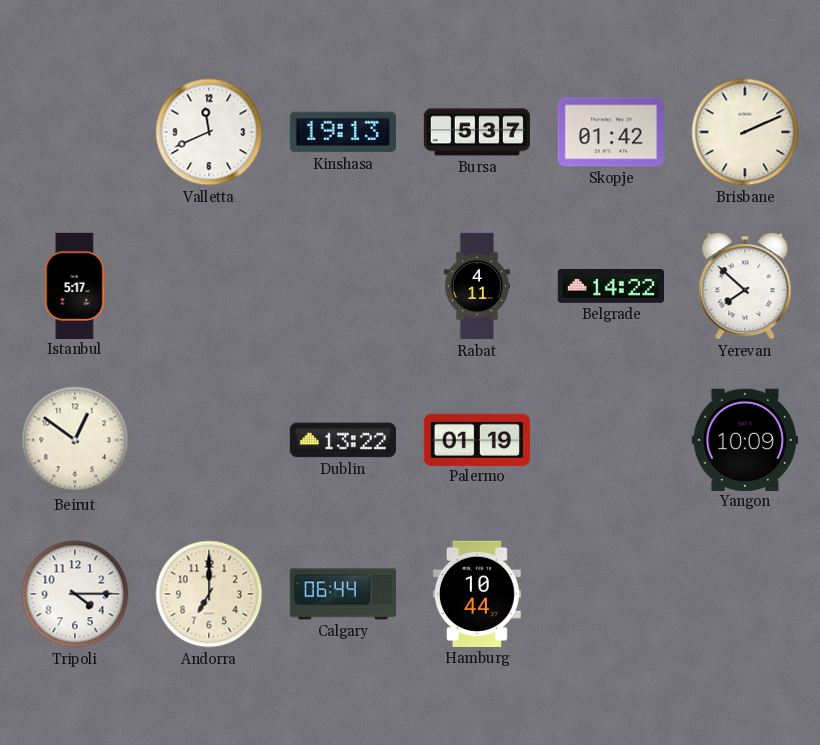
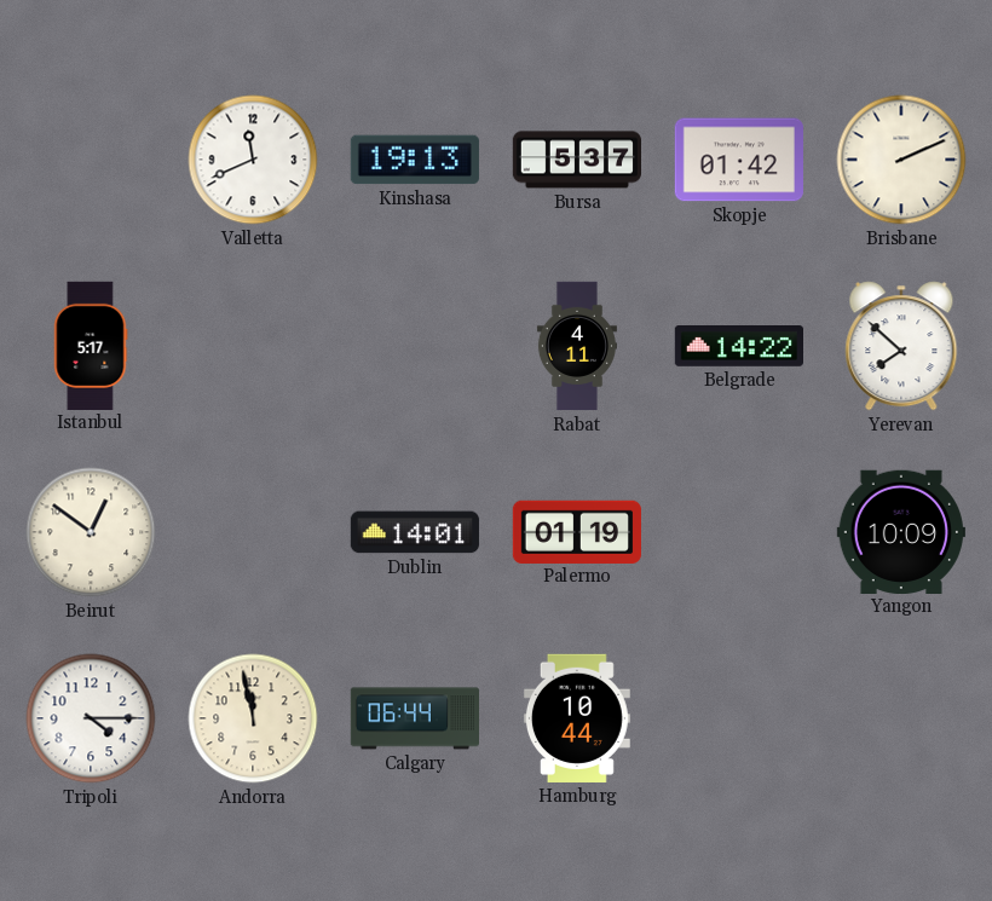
Dublin: 13:22 -> 14:01
Andorra: 7:00 -> 11:58
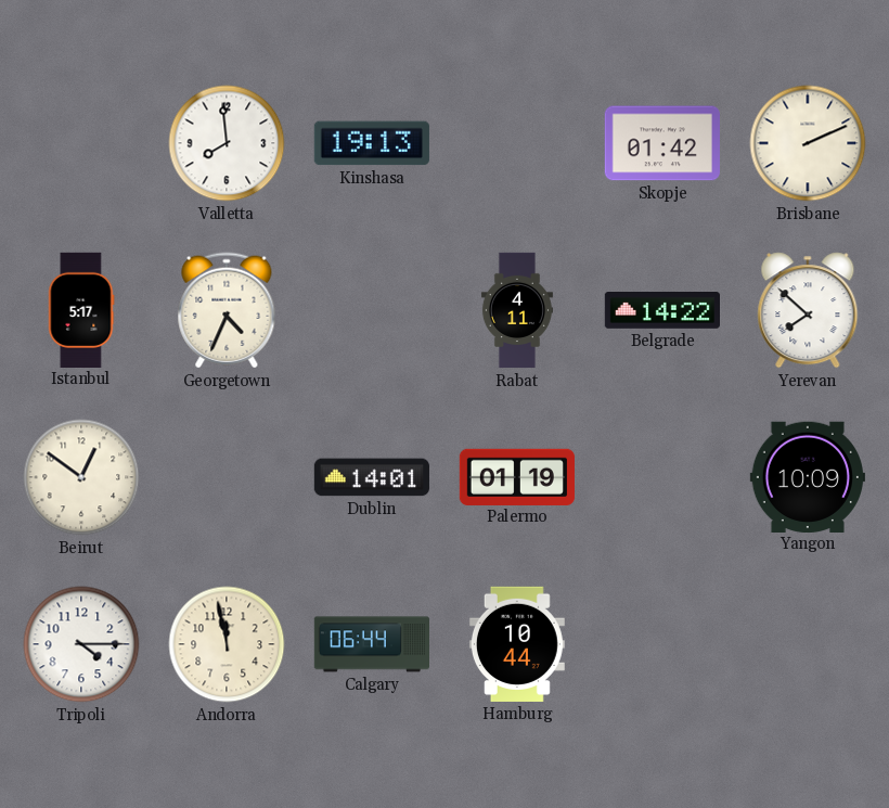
Valletta: 11:41 -> 7:59
Bursa: 5:37 -> none
Georgetown: none -> 4:34
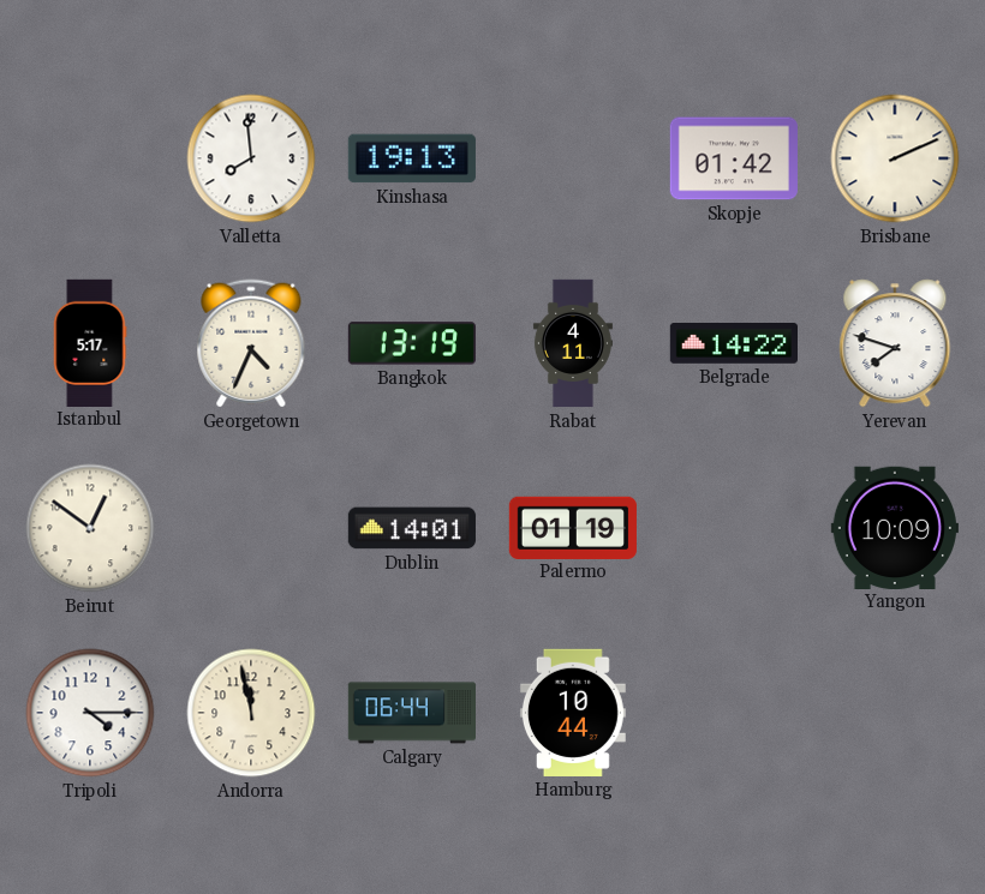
Bangkok: none -> 13:19
Yerevan: 7:52 -> 7:48
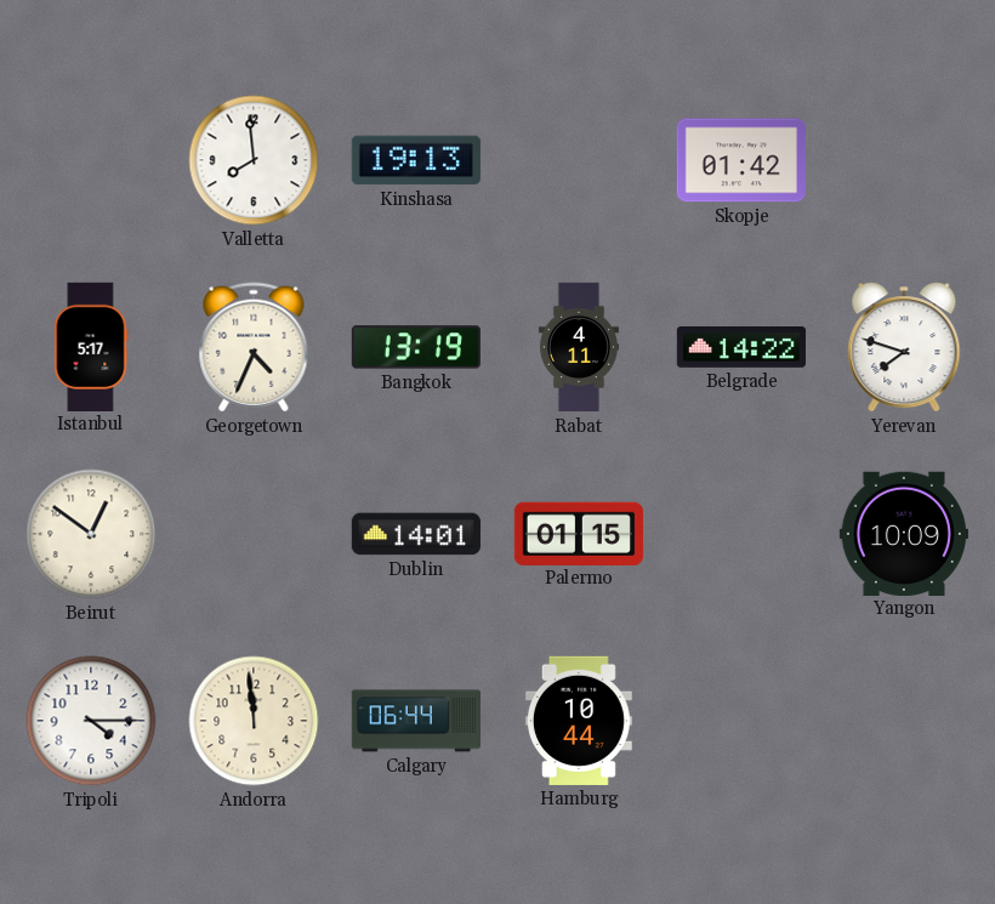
Brisbane: 2:11 -> none
Palermo: 01:19 -> 01:15
Andorra: 11:58 -> 11:59
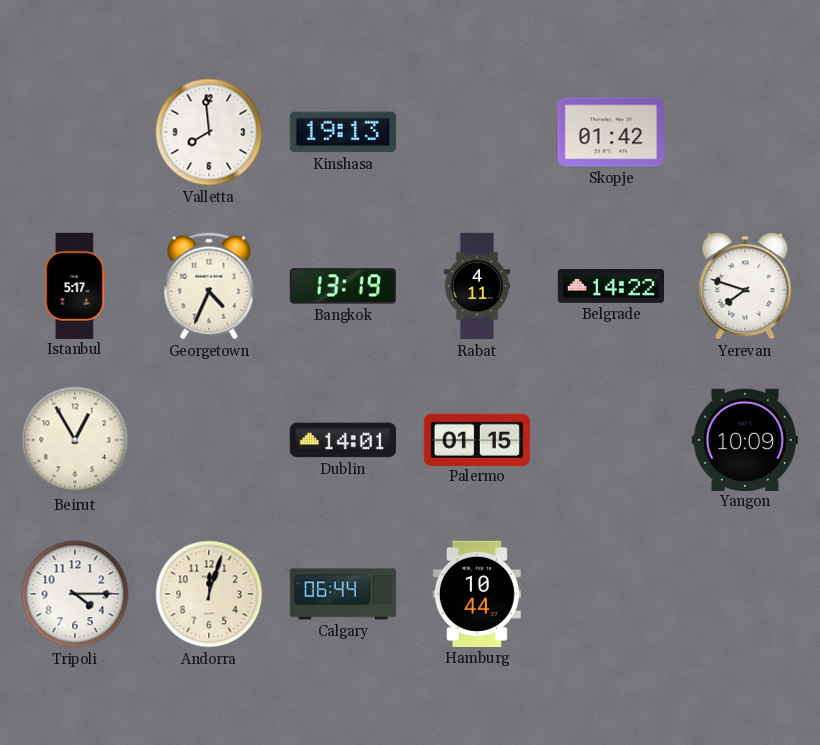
Beirut: 12:51 -> 12:55
Andorra: 11:59 -> 12:03
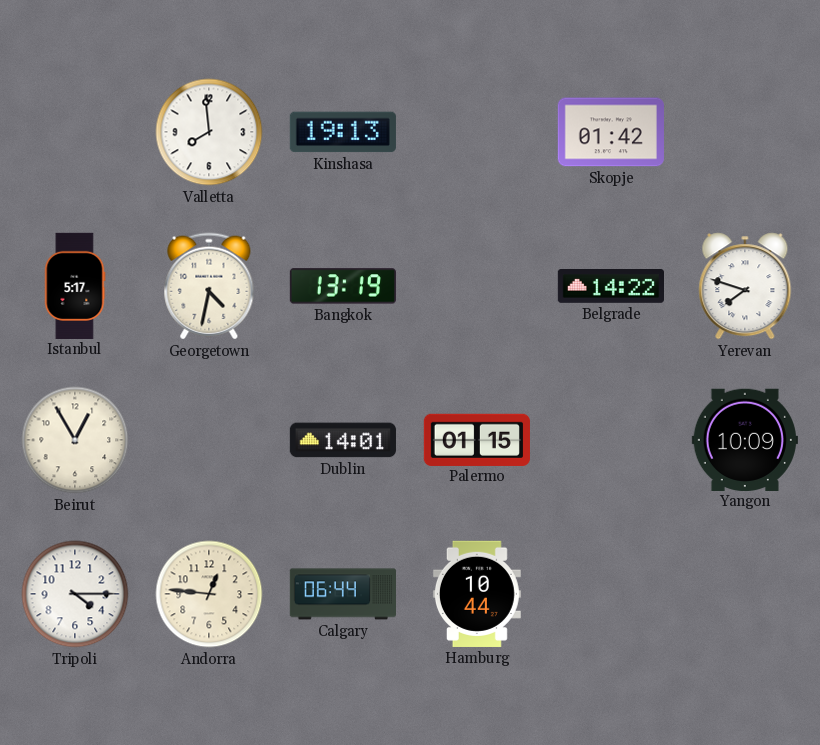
Georgetown: 4:34 -> 4:32
Rabat: 4:11 -> none
Andorra: 12:03 -> 12:46
